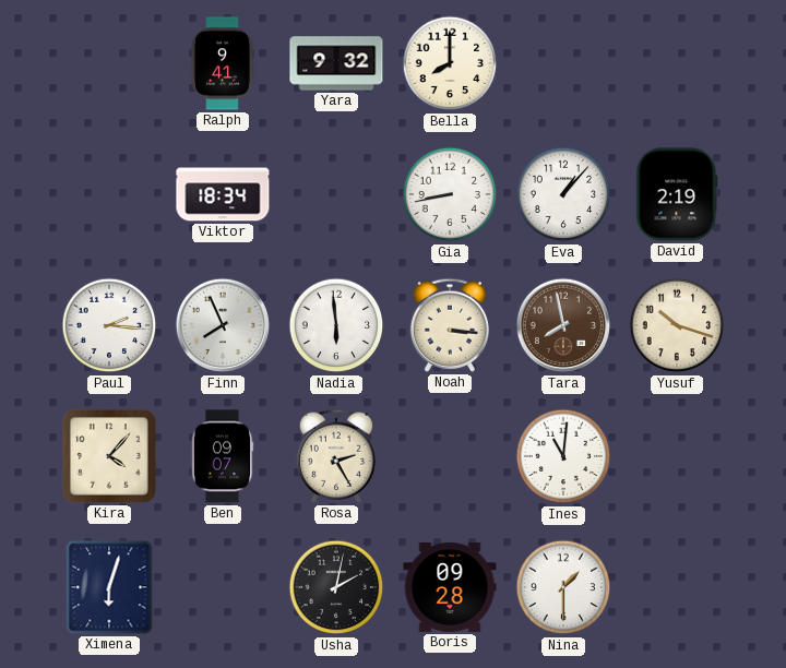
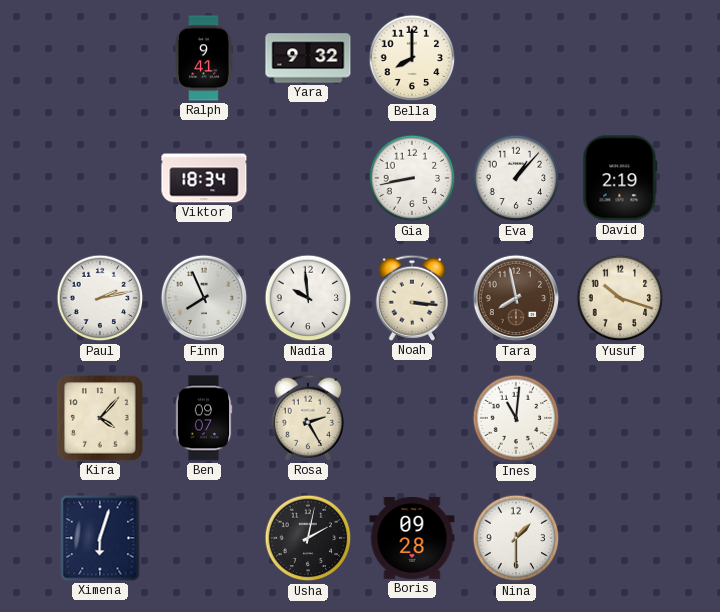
Paul: 2:16 -> 2:13
Nadia: 5:59 -> 9:59
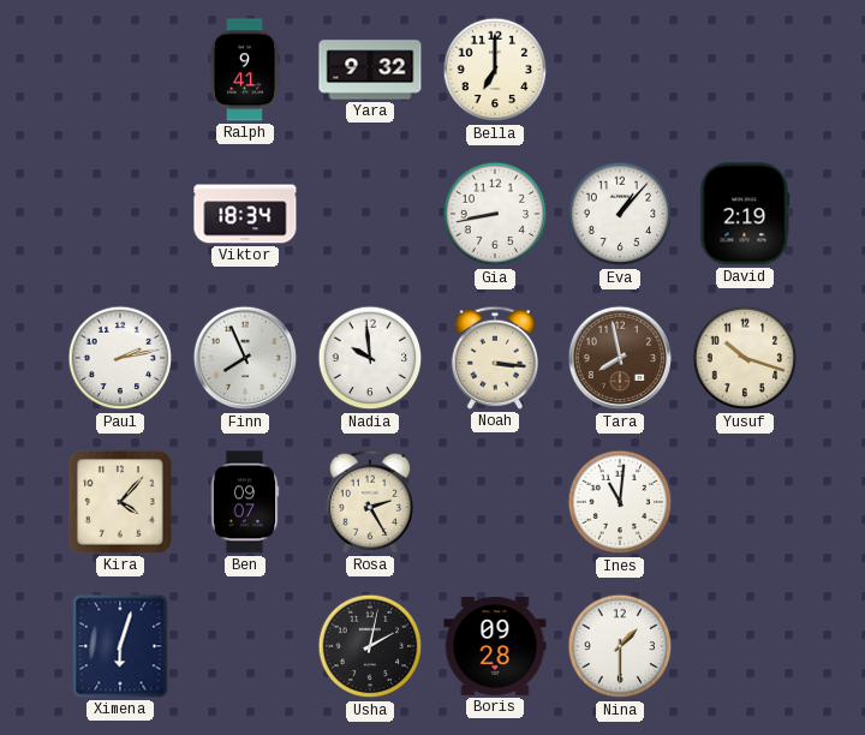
Bella: 8:00 -> 7:00
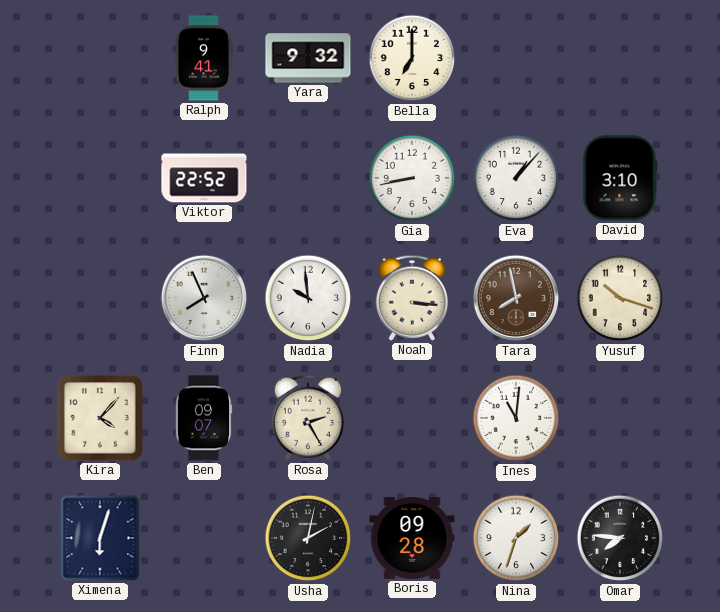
Viktor: 18:34 -> 22:52
David: 2:19 -> 3:10
Paul: 2:13 -> none
Nina: 1:30 -> 1:33
Omar: none -> 7:46
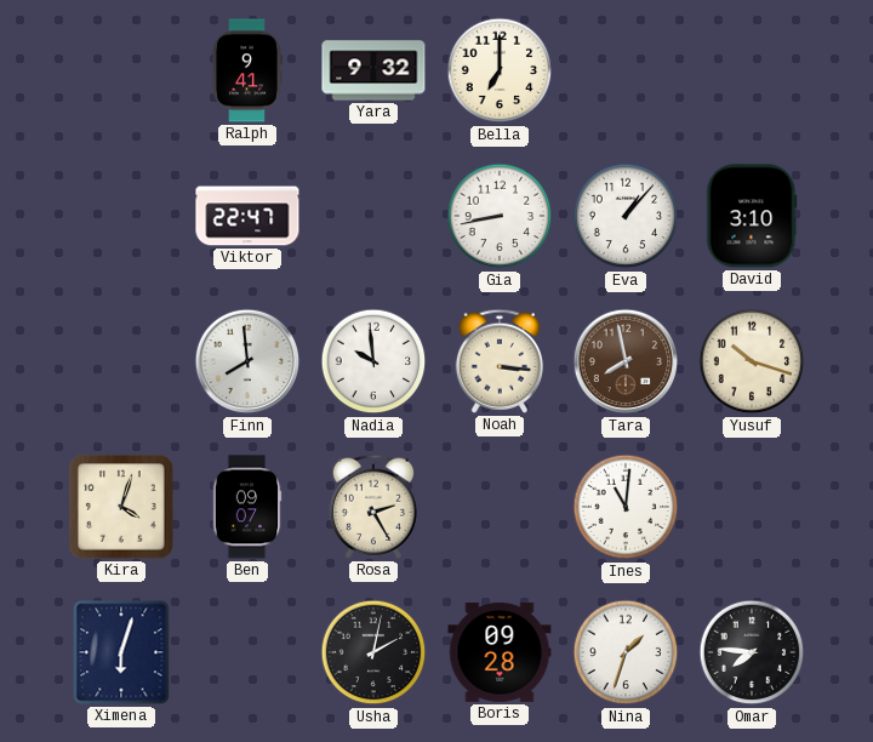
Viktor: 22:52 -> 22:47
Finn: 7:56 -> 7:59
Kira: 4:07 -> 4:03
